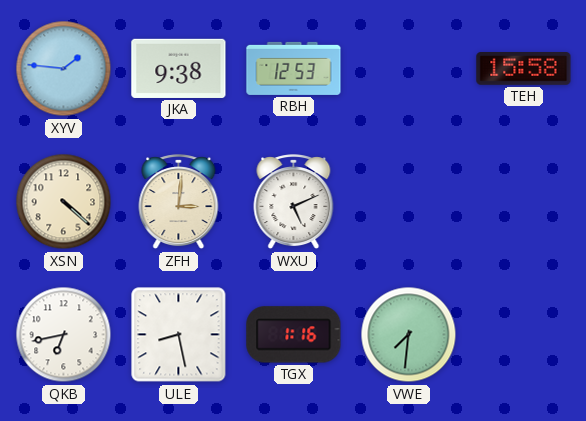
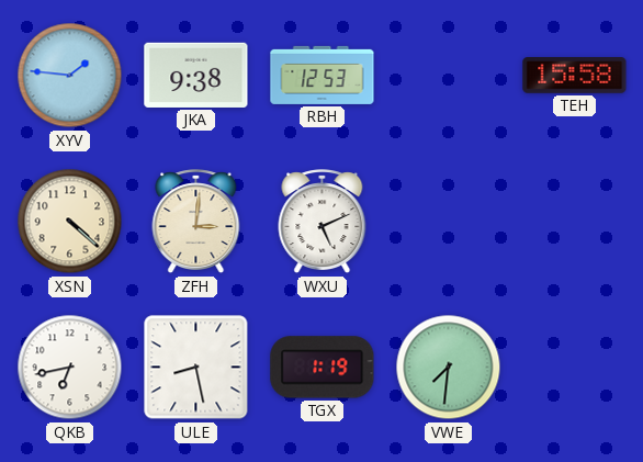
TGX: 1:16 -> 1:19
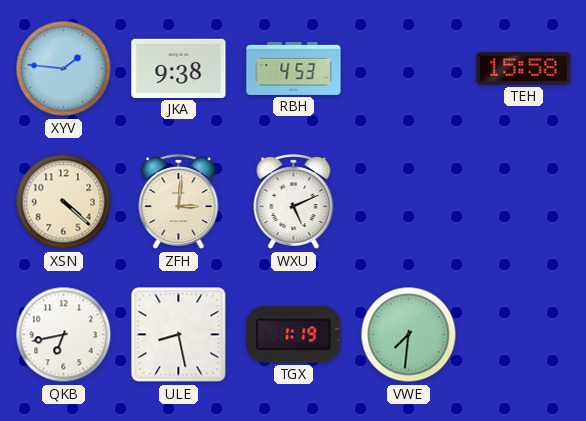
RBH: 12:53 -> 4:53
